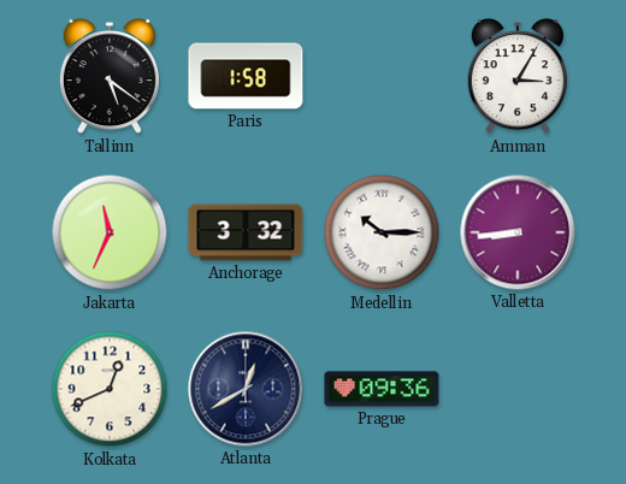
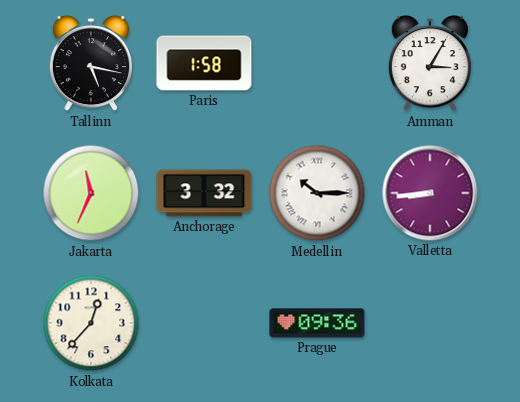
Tallinn: 5:21 -> 5:17
Kolkata: 12:41 -> 12:37
Atlanta: 12:40 -> none
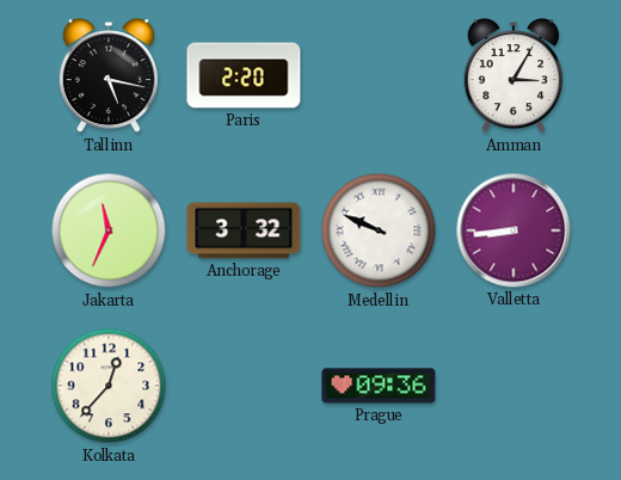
Paris: 1:58 -> 2:20
Medellin: 10:15 -> 9:49
